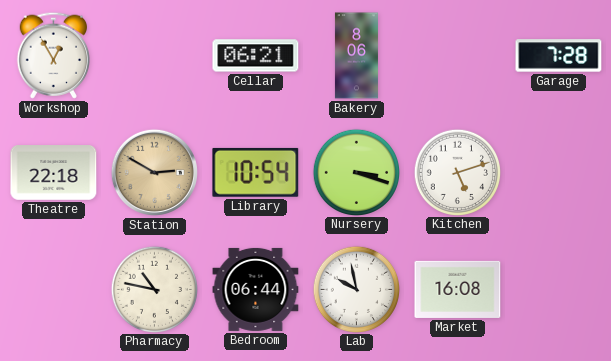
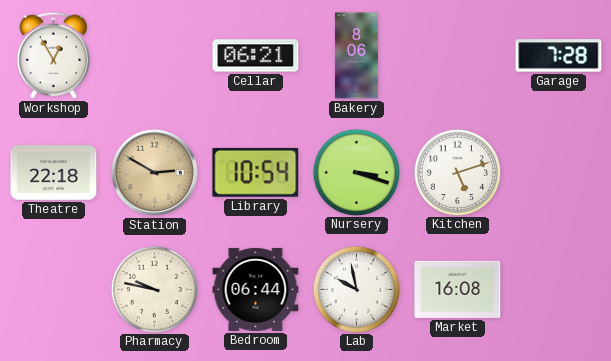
Pharmacy: 10:47 -> 9:47
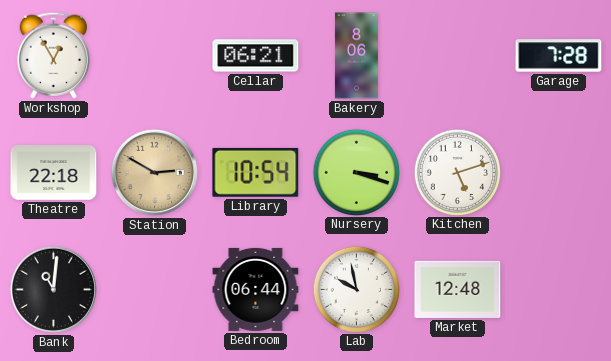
Bank: none -> 11:01
Pharmacy: 9:47 -> none
Market: 16:08 -> 12:48
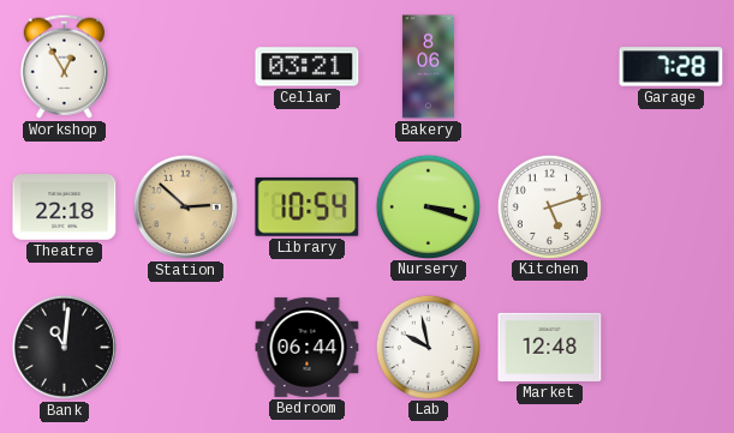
Cellar: 06:21 -> 03:21
Station: 2:50 -> 2:52
